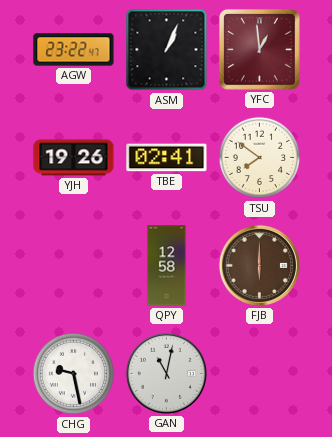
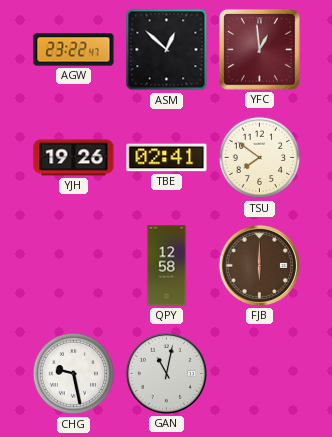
ASM: 1:04 -> 12:52
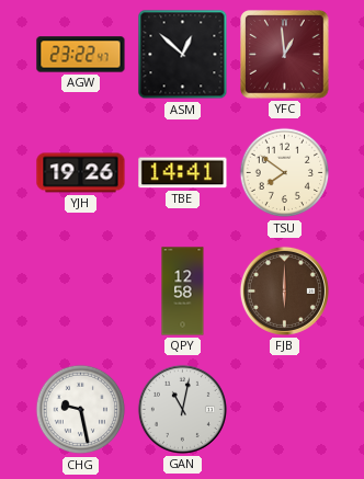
TBE: 02:41 -> 14:41
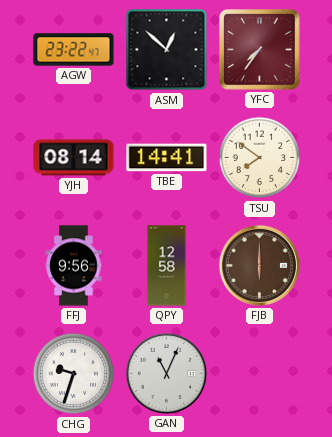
YFC: 12:59 -> 7:36
YJH: 19:26 -> 08:14
FFJ: none -> 9:56
CHG: 9:28 -> 9:33
GAN: 11:02 -> 11:04
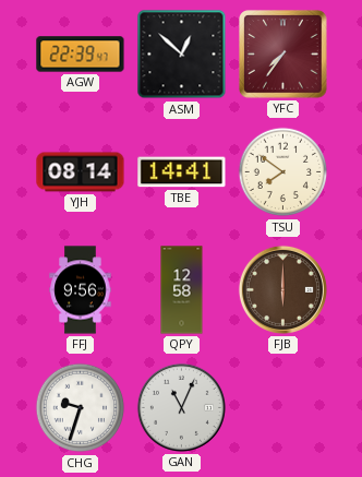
AGW: 23:22 -> 22:39
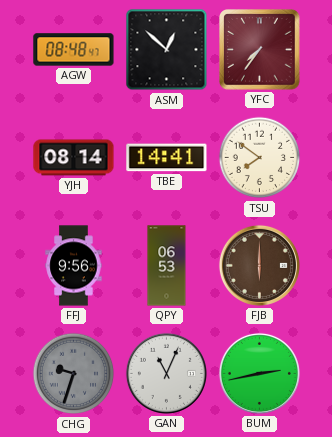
AGW: 22:39 -> 08:48
QPY: 12:58 -> 06:53
CHG dial: white -> grey
BUM: none -> 2:43
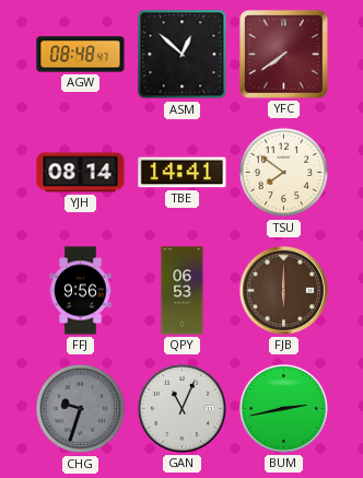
YFC: 7:36 -> 7:39
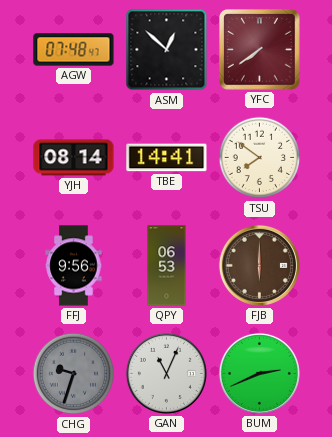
AGW: 08:48 -> 07:48
BUM: 2:43 -> 2:41
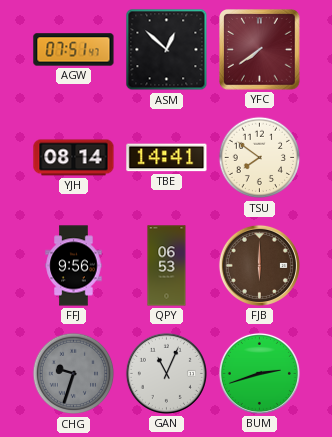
AGW: 07:48 -> 07:51
BUM: 2:41 -> 2:42
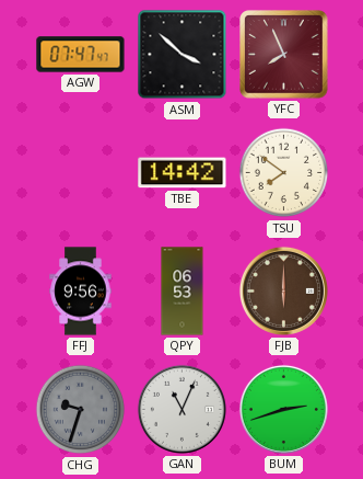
AGW: 07:51 -> 07:47
ASM: 12:52 -> 3:52
YFC: 7:39 -> 7:56
YJH: 08:14 -> none
TBE: 14:41 -> 14:42
